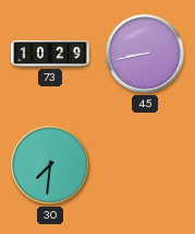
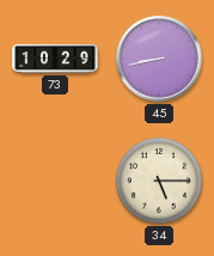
30: 7:31 -> none
34: none -> 5:15
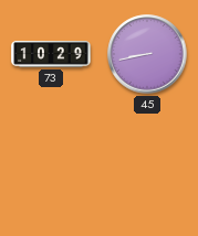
34: 5:15 -> none
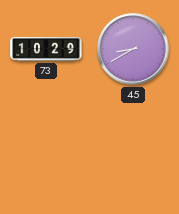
45: 8:43 -> 8:40
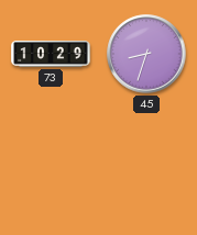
45: 8:40 -> 8:33
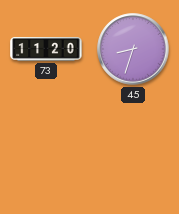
73: 10:29 -> 11:20
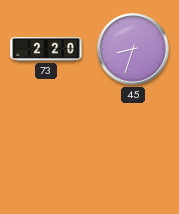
73: 11:20 -> 2:20
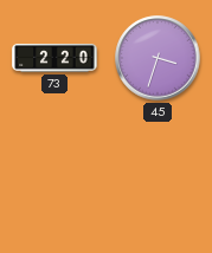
45: 8:33 -> 3:33
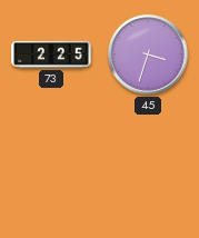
73: 2:20 -> 2:25
